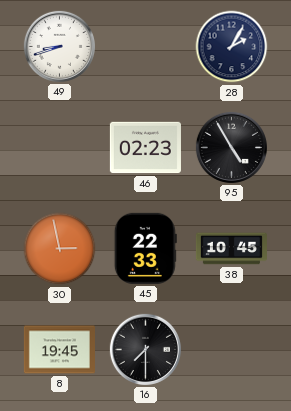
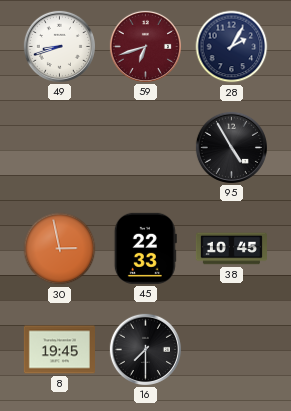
59: none -> 6:42
46: 02:23 -> none
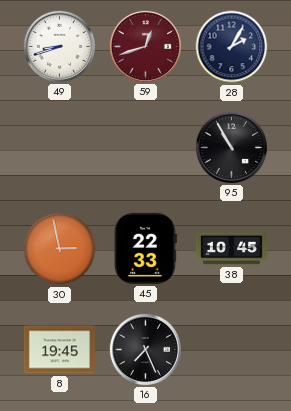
59: 6:42 -> 12:42
95: 4:55 -> 10:55
16: 7:30 -> 7:26
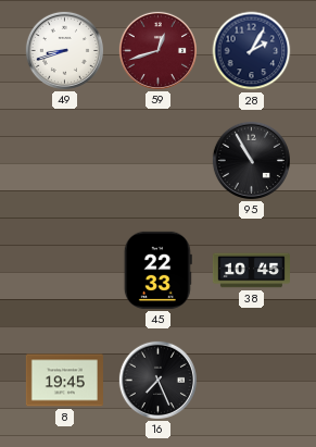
30: 2:58 -> none
